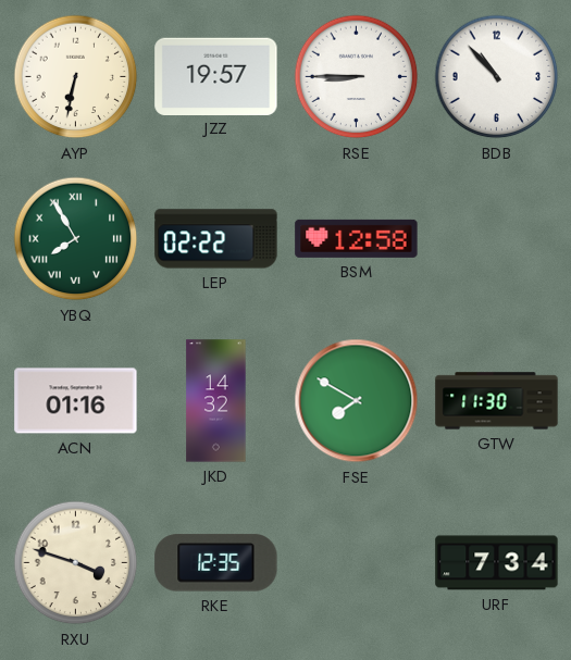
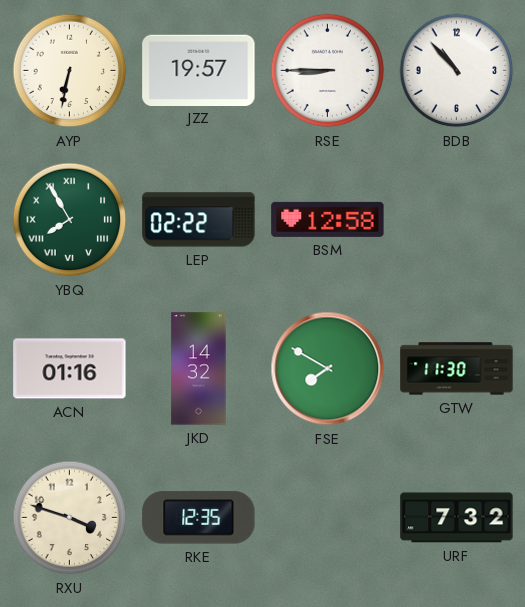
URF: 7:34 -> 7:32
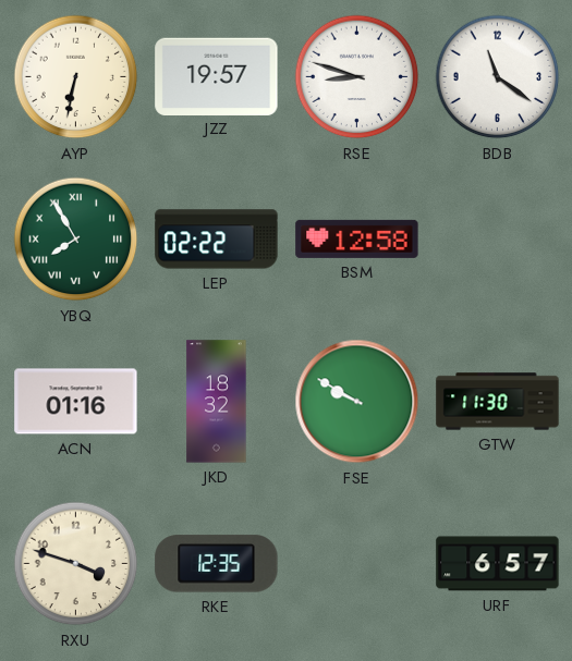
RSE: 8:45 -> 8:48
BDB: 10:53 -> 11:21
JKD: 14:32 -> 18:32
FSE: 7:50 -> 9:50
URF: 7:32 -> 6:57
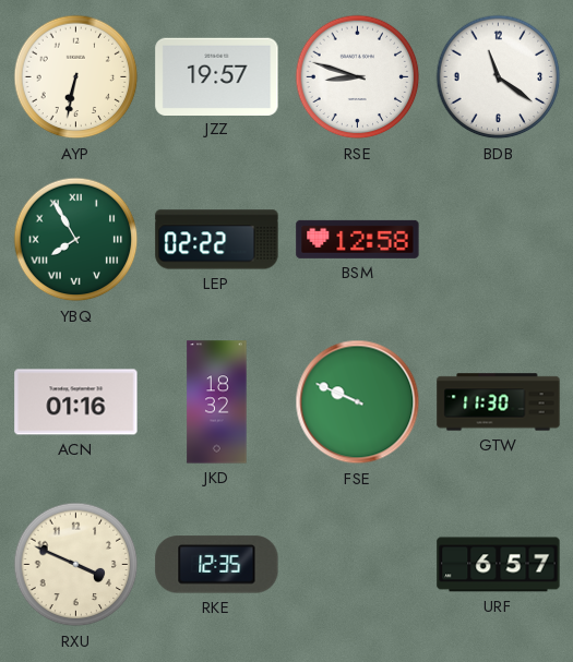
FSE: 9:50 -> 9:49
RXU: 3:48 -> 3:49
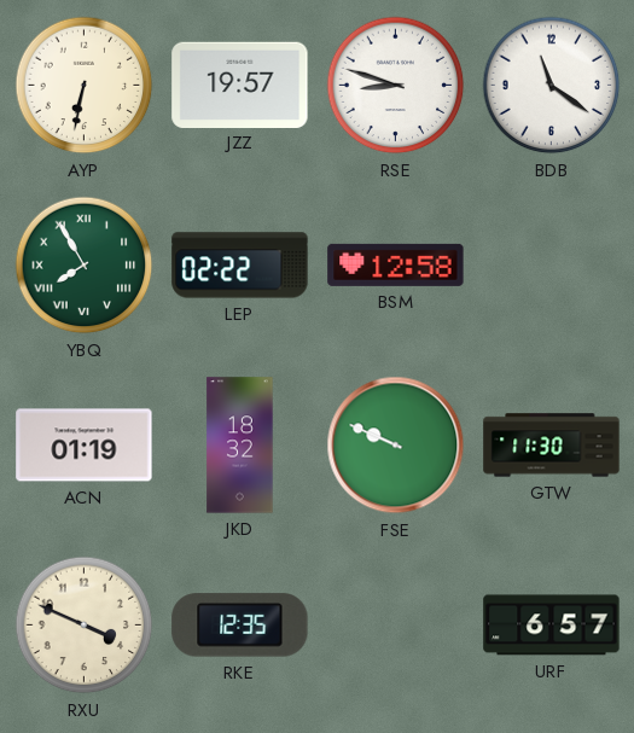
ACN: 01:16 -> 01:19
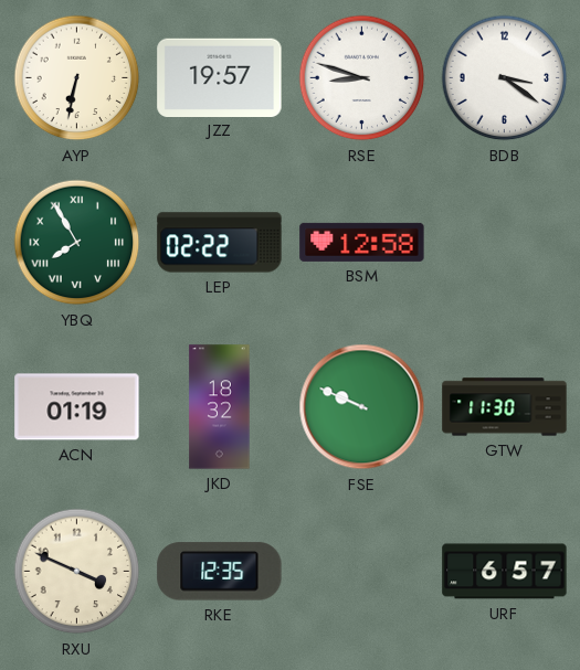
BDB: 11:21 -> 3:21
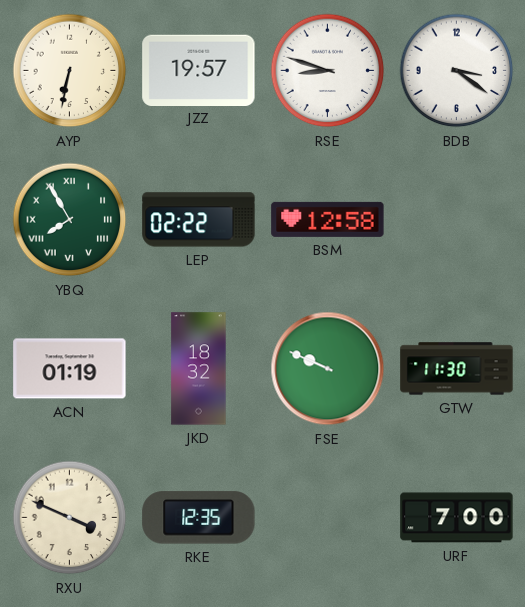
URF: 6:57 -> 7:00
